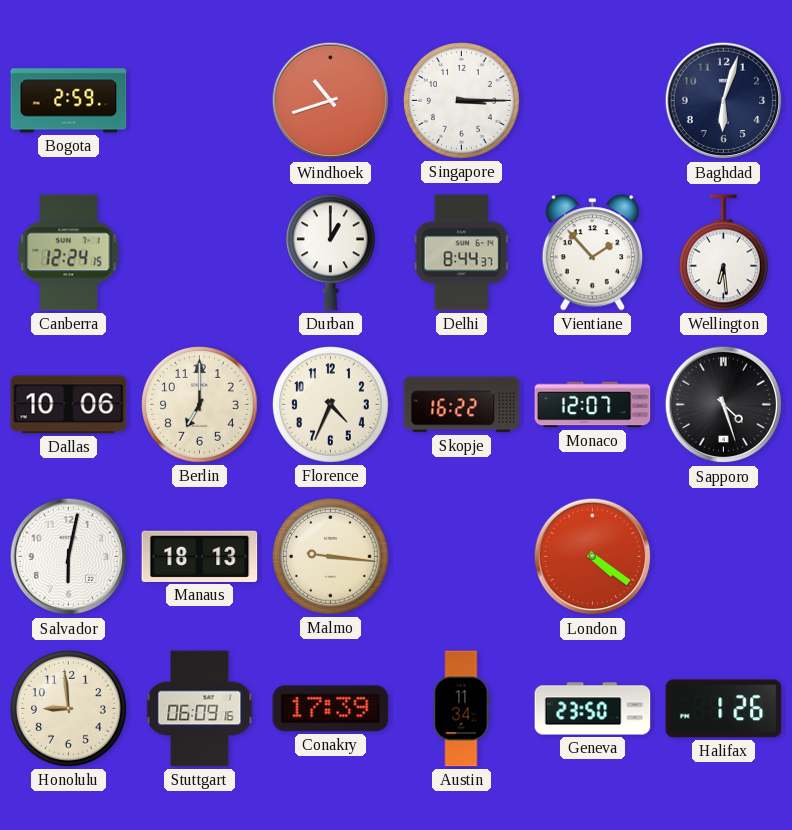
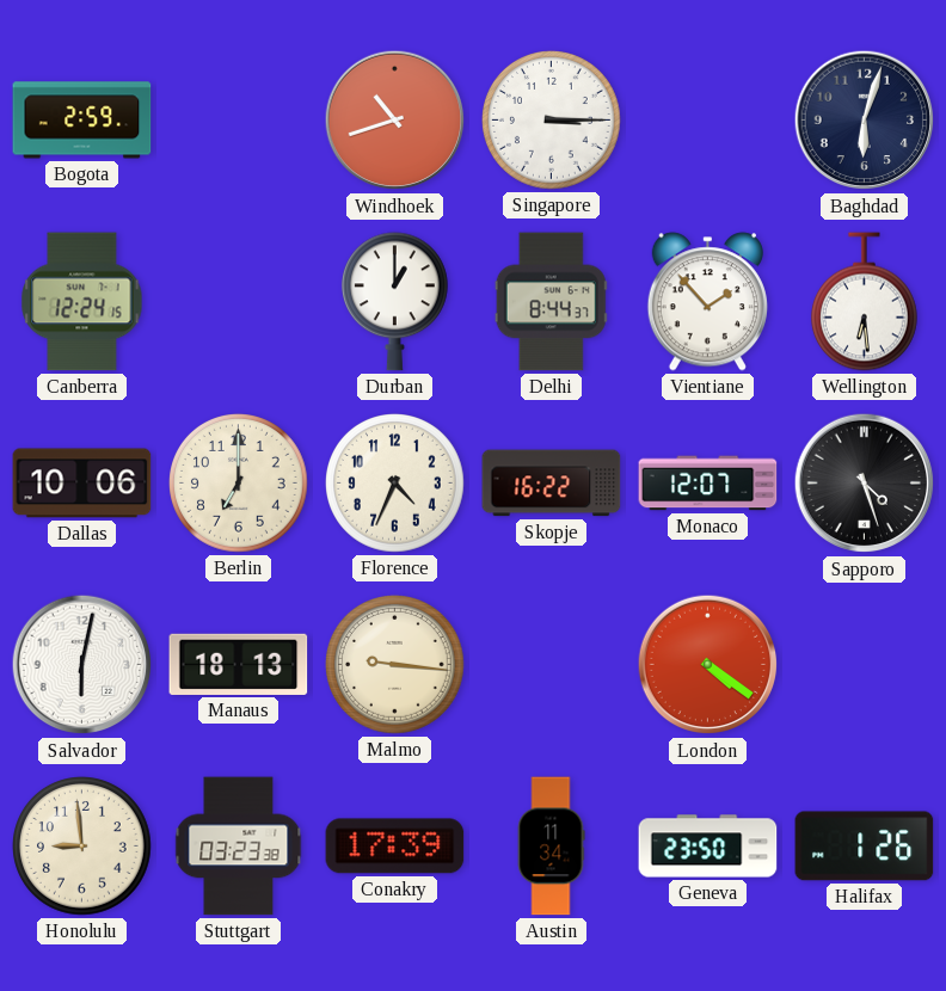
Stuttgart: 06:09 -> 03:23
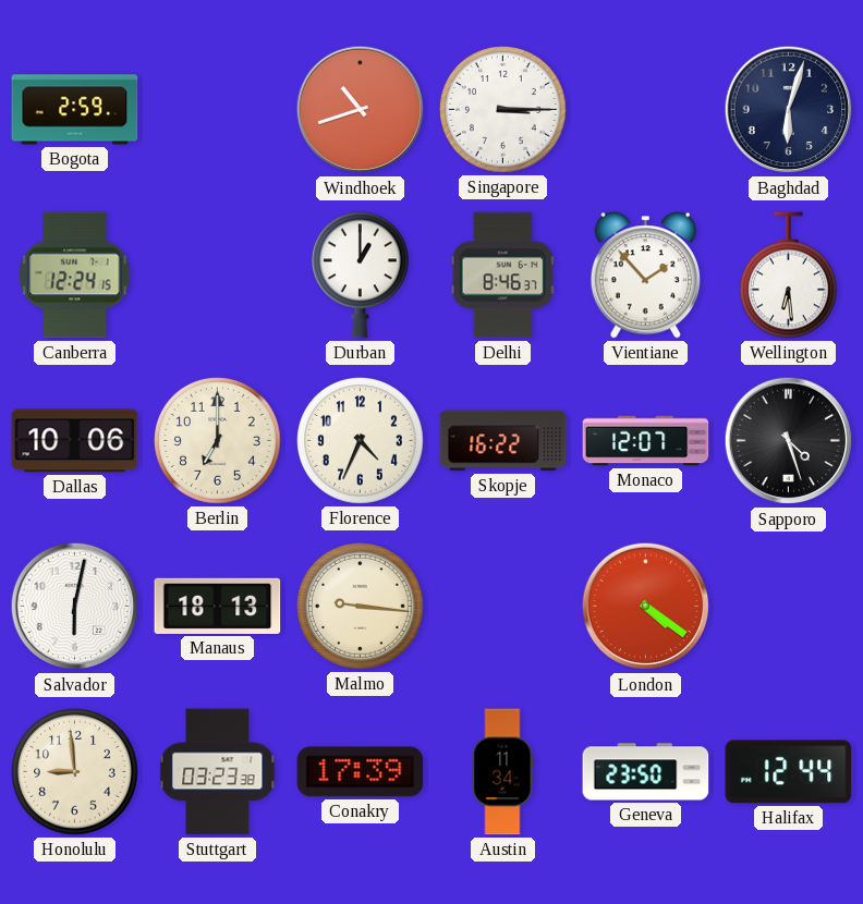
Delhi: 8:44 -> 8:46
Halifax: 1:26 -> 12:44
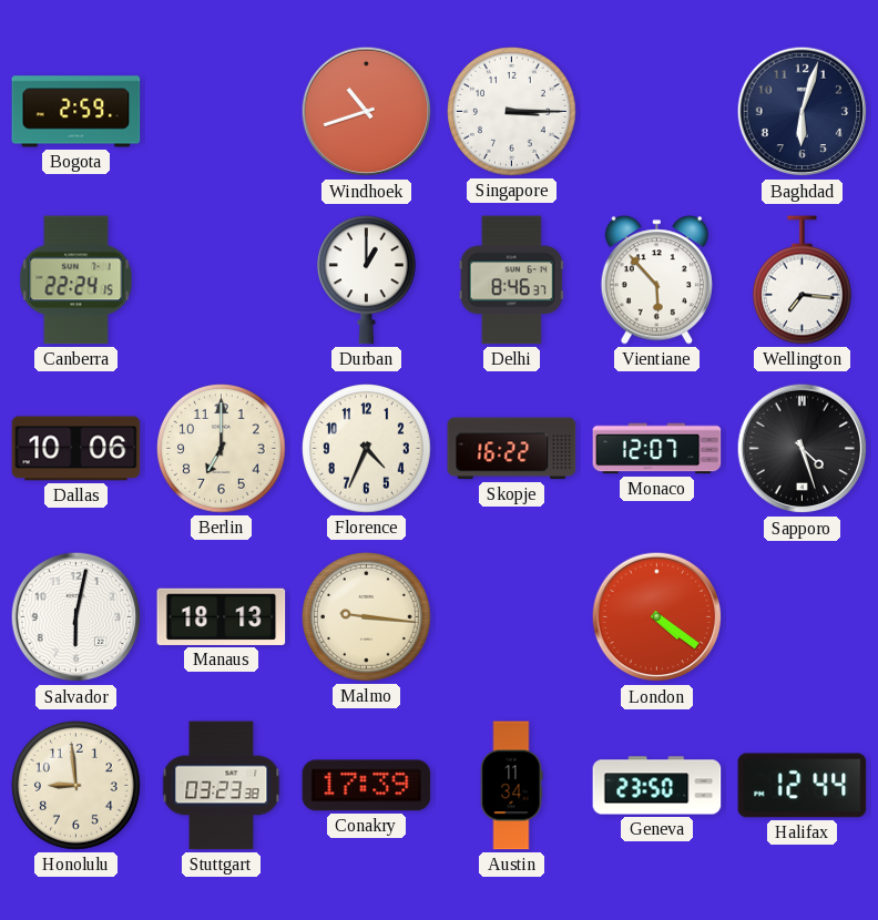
Canberra: 12:24 -> 22:24
Vientiane: 1:53 -> 5:53
Wellington: 6:29 -> 7:16
